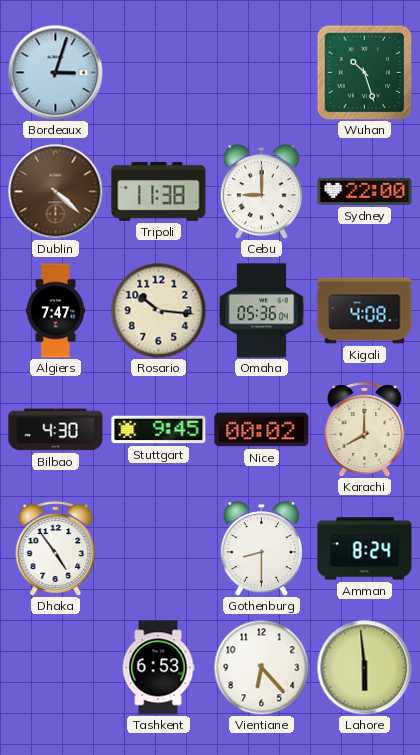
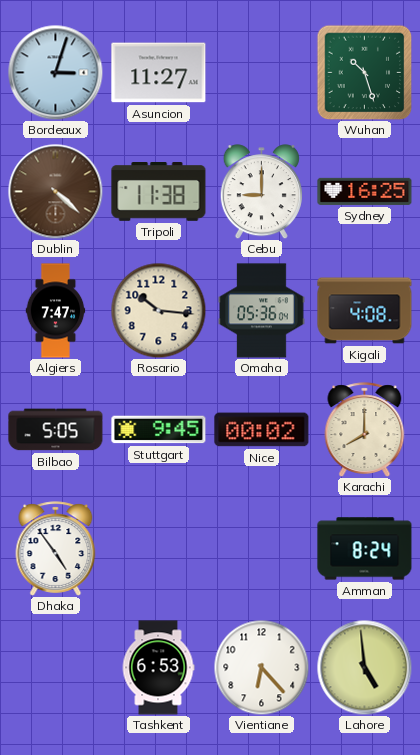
Asuncion: none -> 11:27
Sydney: 22:00 -> 16:25
Bilbao: 4:30 -> 5:05
Gothenburg: 8:30 -> none
Lahore: 5:59 -> 4:59
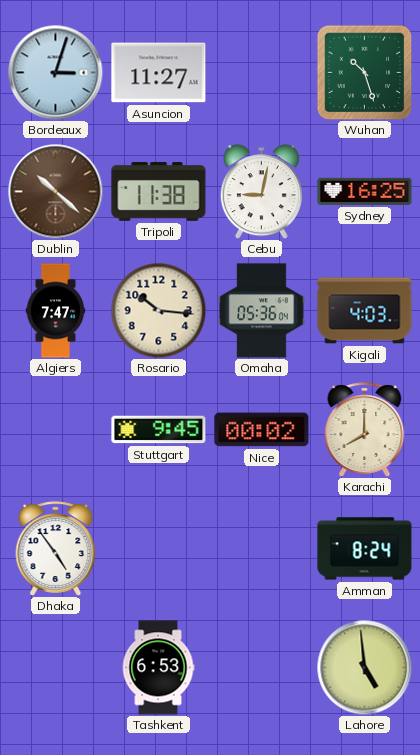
Dublin: 4:22 -> 10:22
Cebu: 9:00 -> 9:02
Kigali: 4:08 -> 4:03
Bilbao: 5:05 -> none
Vientiane: 6:23 -> none
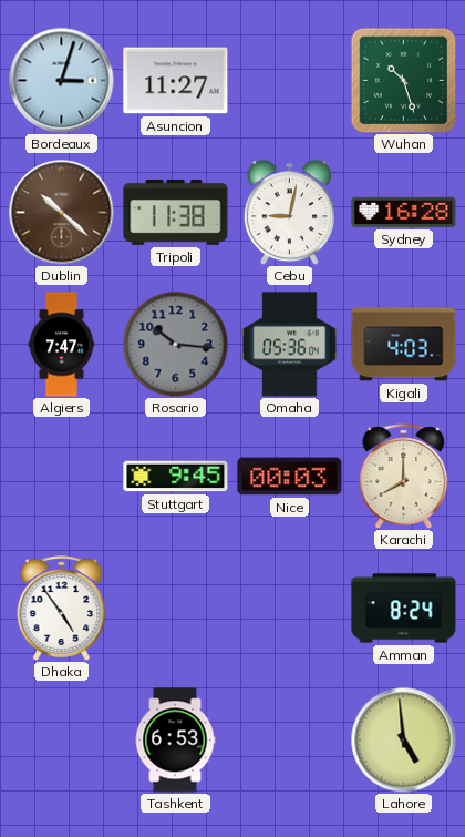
Sydney: 16:25 -> 16:28
Rosario dial: cream -> grey
Nice: 00:02 -> 00:03
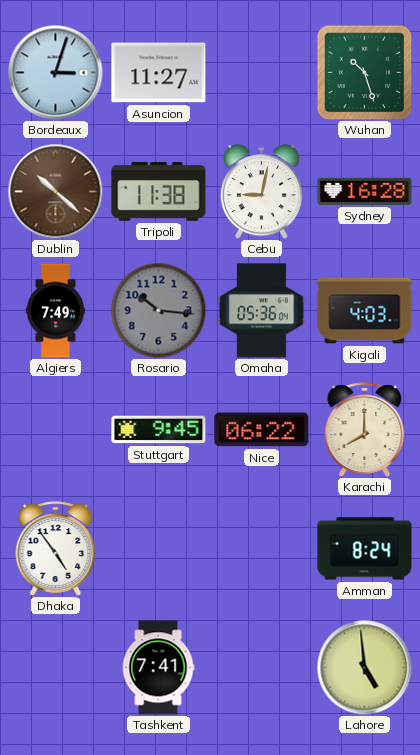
Algiers: 7:47 -> 7:49
Nice: 00:03 -> 06:22
Tashkent: 6:53 -> 7:41
